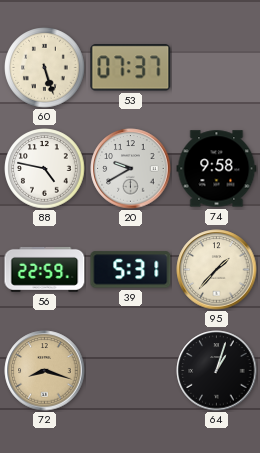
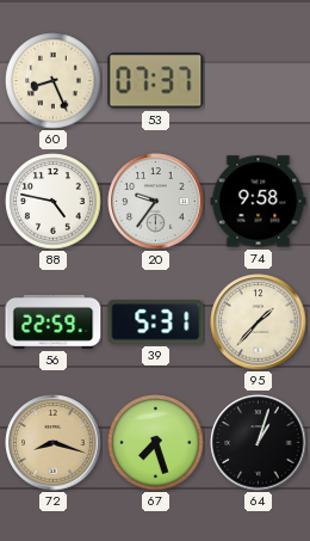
60: 5:27 -> 8:26
20: 9:40 -> 9:36
67: none -> 7:27
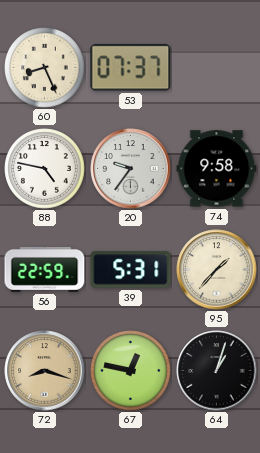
67: 7:27 -> 12:47
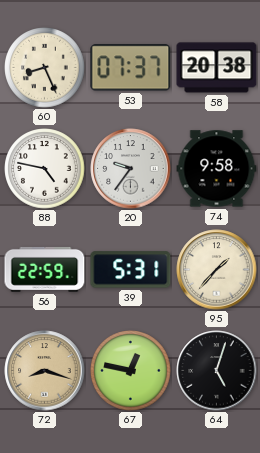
58: none -> 20:38
64: 1:03 -> 5:03
